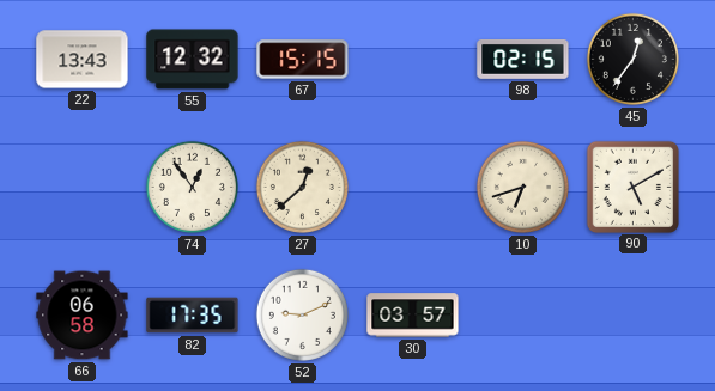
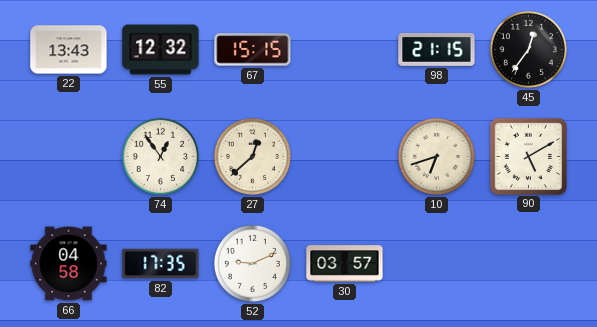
98: 02:15 -> 21:15
66: 06:58 -> 04:58
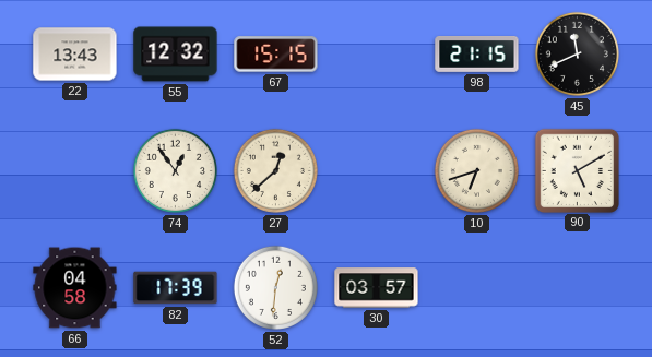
45: 12:36 -> 11:41
82: 17:35 -> 17:39
52: 9:11 -> 12:31
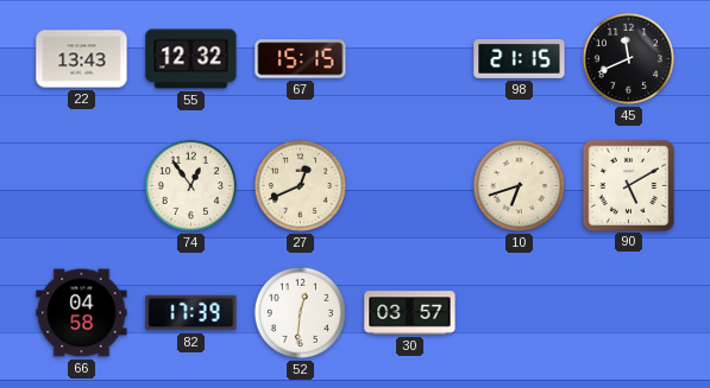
27: 12:38 -> 12:41
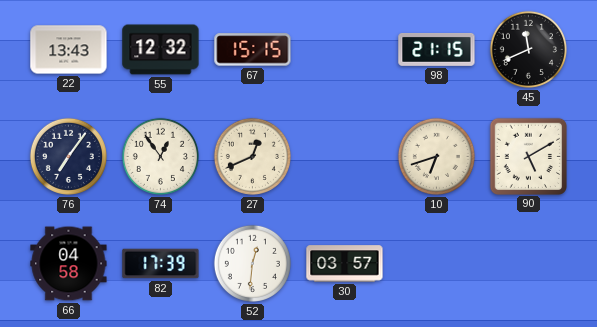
76: none -> 7:06
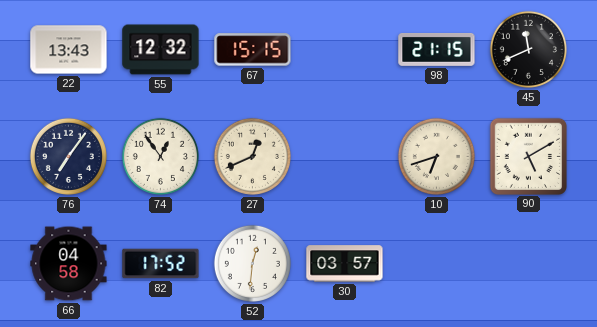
82: 17:39 -> 17:52
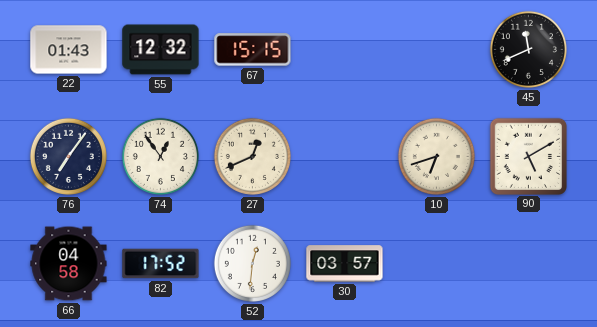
22: 13:43 -> 01:43
98: 21:15 -> none
